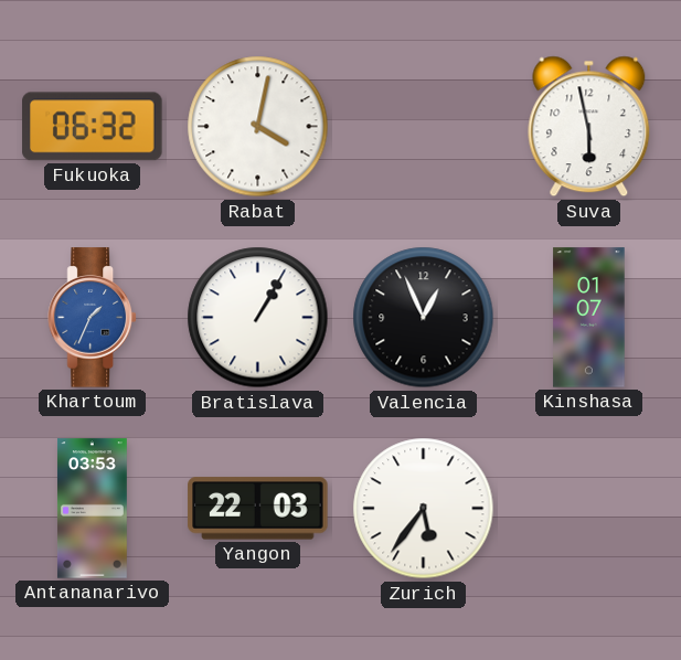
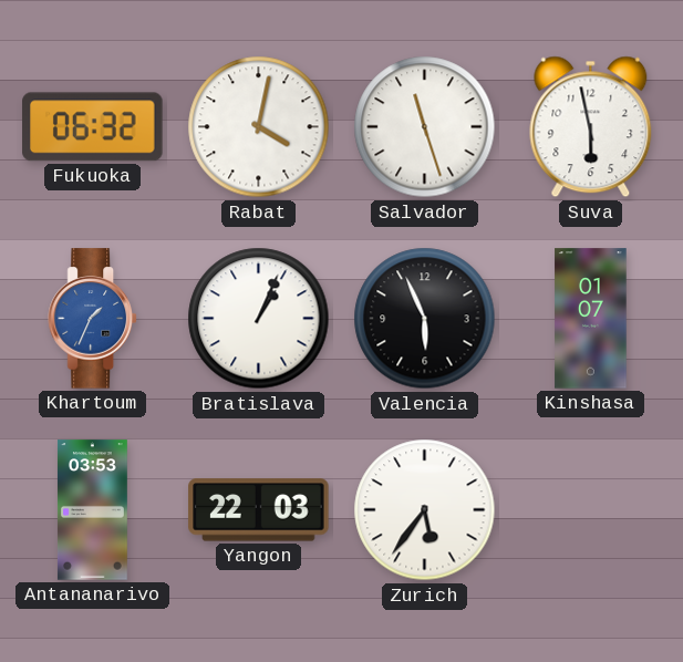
Salvador: none -> 11:27
Bratislava: 1:05 -> 1:04
Valencia: 12:56 -> 5:56
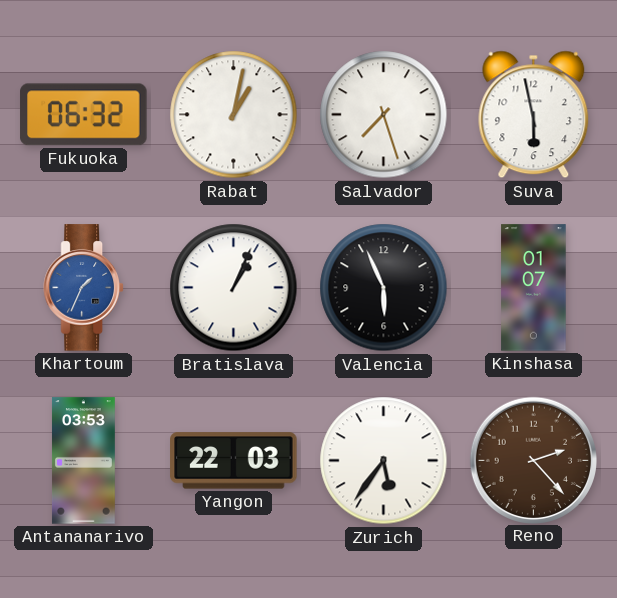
Rabat: 4:02 -> 1:02
Salvador: 11:27 -> 7:27
Reno: none -> 2:23
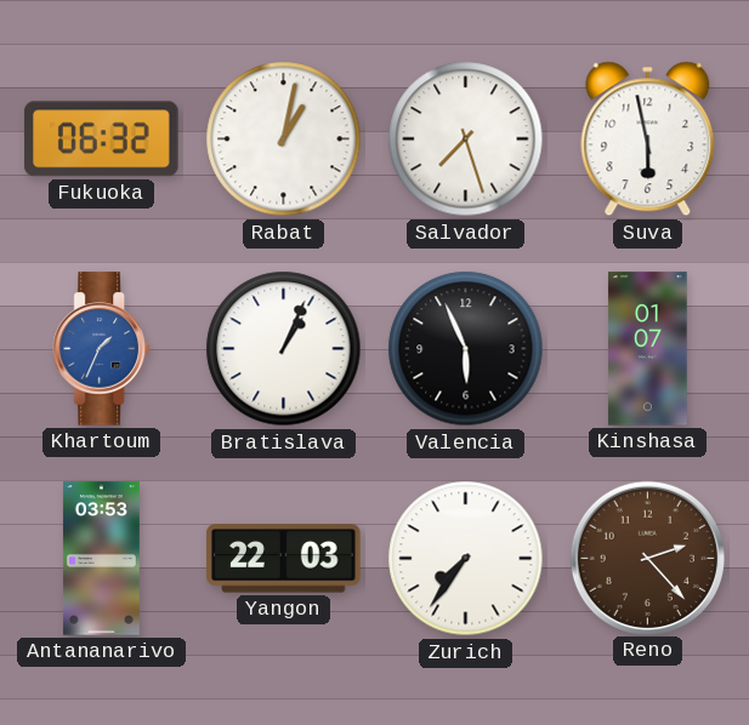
Zurich: 5:36 -> 7:36
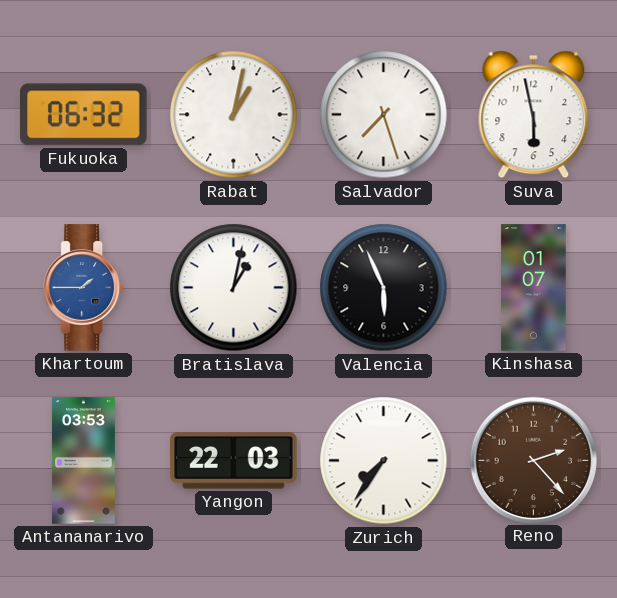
Khartoum: 1:34 -> 1:45
Bratislava: 1:04 -> 1:02
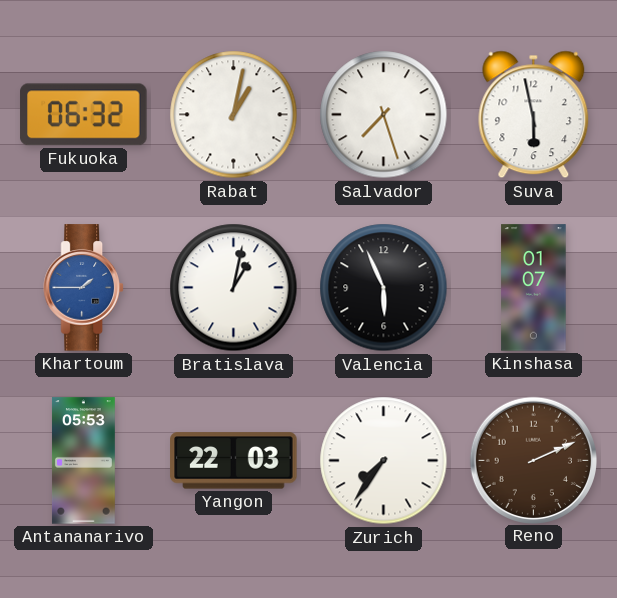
Antananarivo: 03:53 -> 05:53
Reno: 2:23 -> 2:11
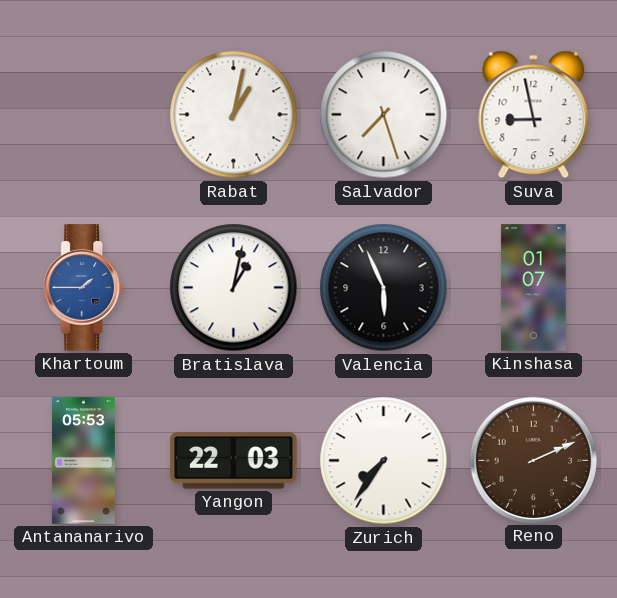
Fukuoka: 06:32 -> none
Suva: 5:58 -> 8:58
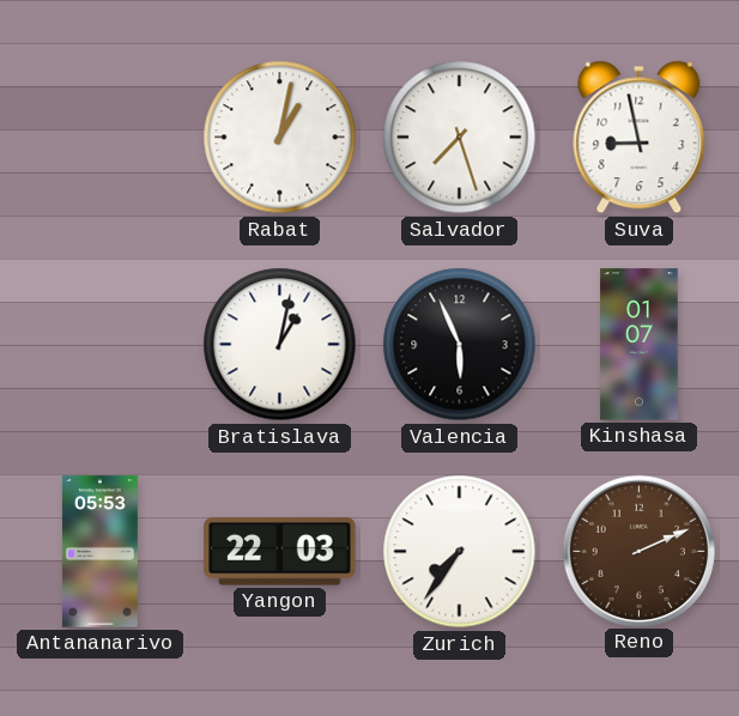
Khartoum: 1:45 -> none
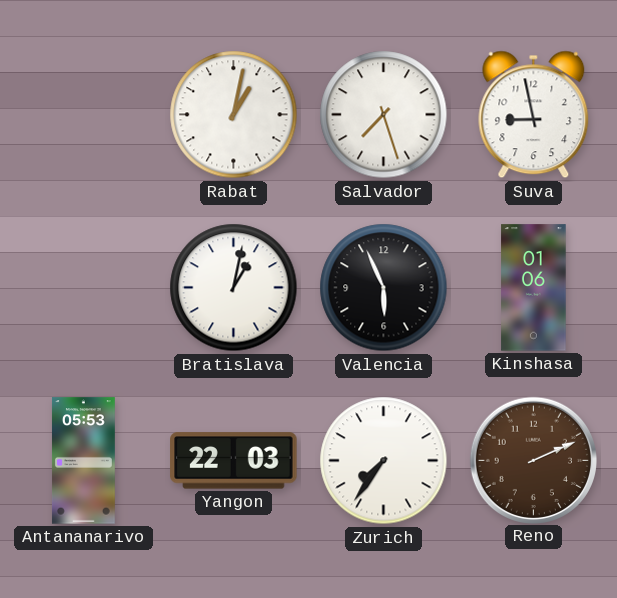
Kinshasa: 01:07 -> 01:06
